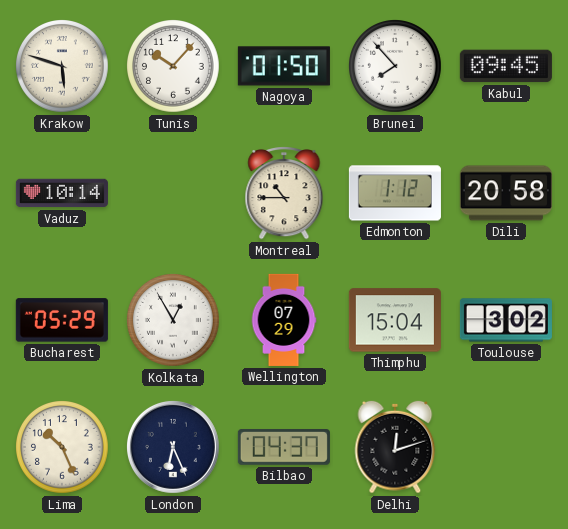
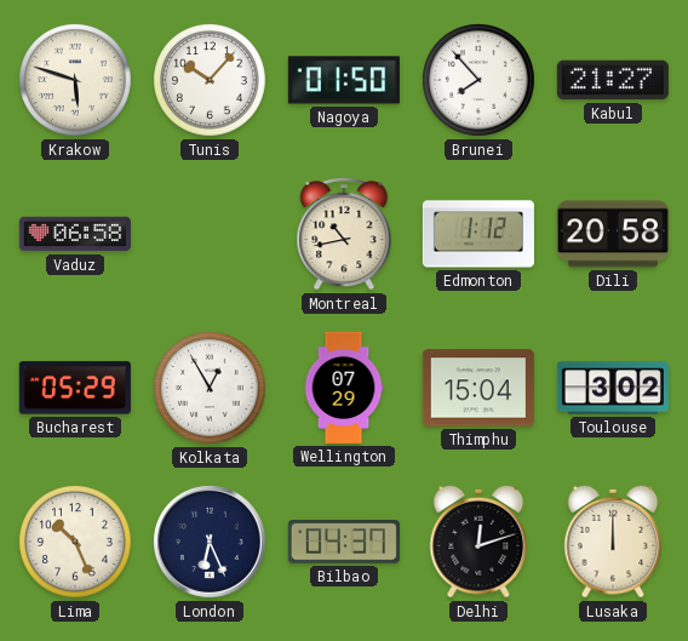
Kabul: 09:45 -> 21:27
Vaduz: 10:14 -> 06:58
Montreal: 10:45 -> 10:43
Lusaka: none -> 12:00
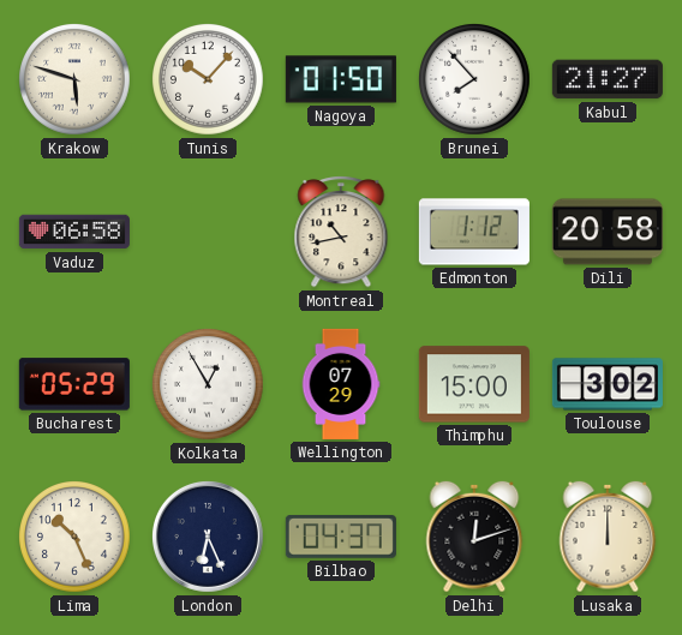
Thimphu: 15:04 -> 15:00
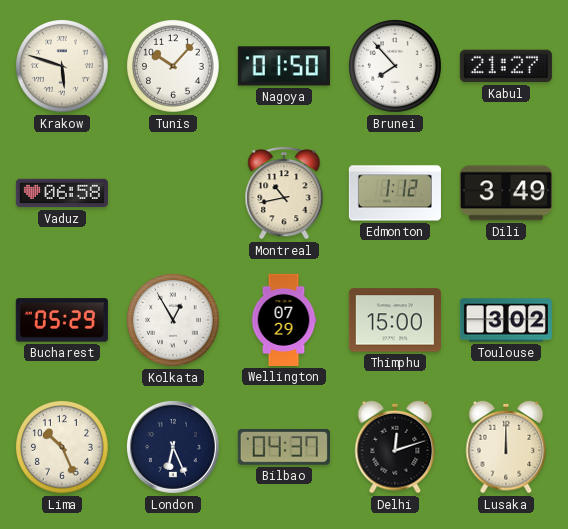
Dili: 20:58 -> 3:49
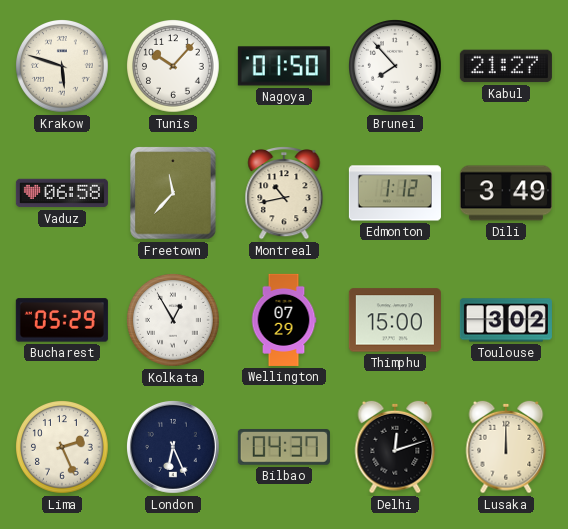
Freetown: none -> 11:37
Lima: 10:26 -> 2:26
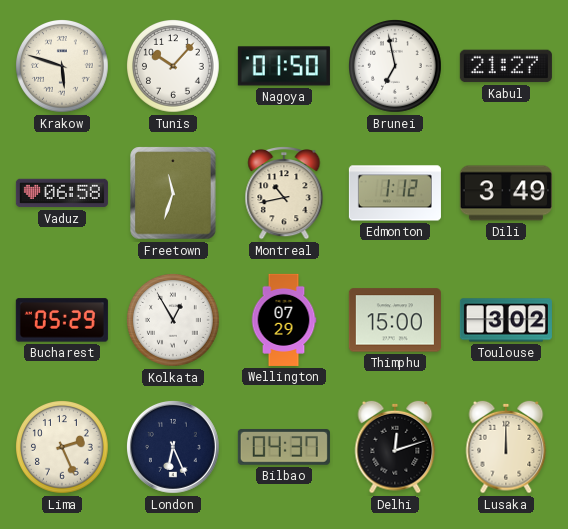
Brunei: 7:53 -> 6:58
Freetown: 11:37 -> 11:33
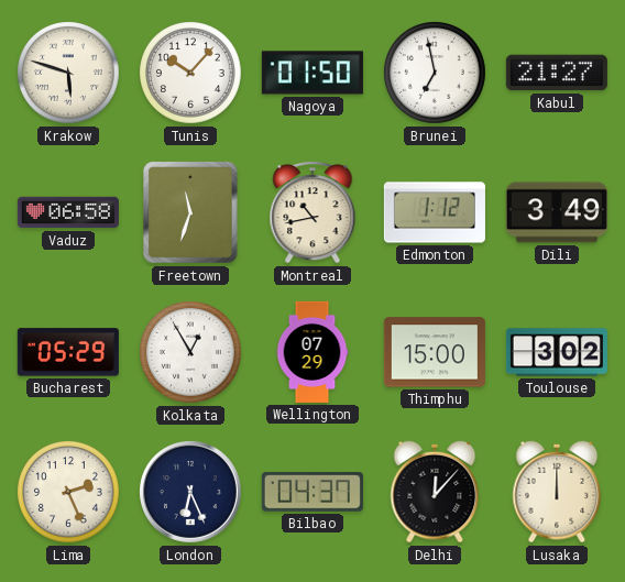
Delhi: 12:12 -> 12:07
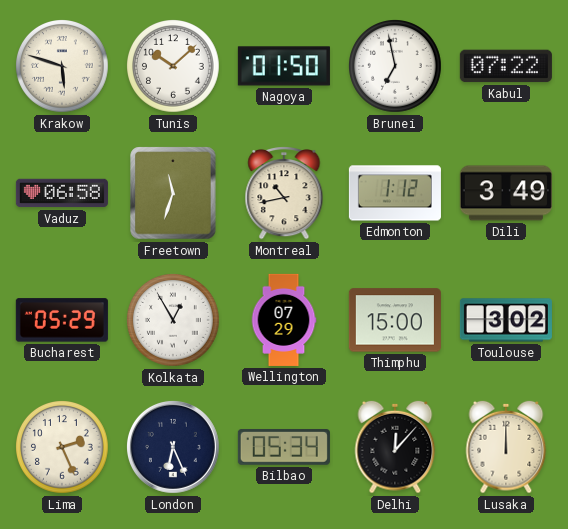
Tunis: 10:07 -> 10:08
Kabul: 21:27 -> 07:22
Bilbao: 04:37 -> 05:34
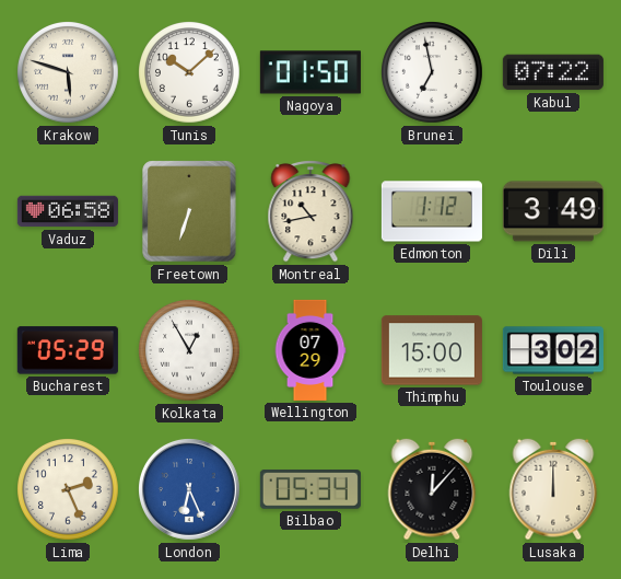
Freetown: 11:33 -> 6:33
London dial: navy -> blue
